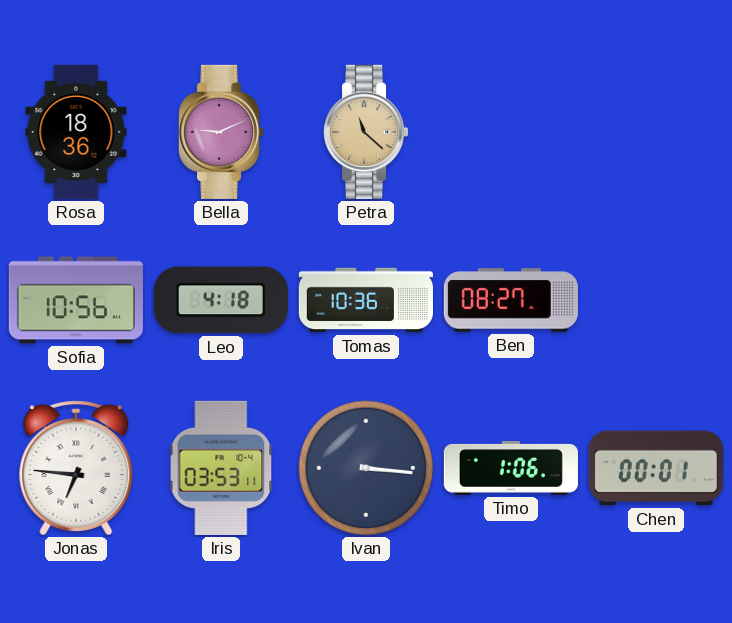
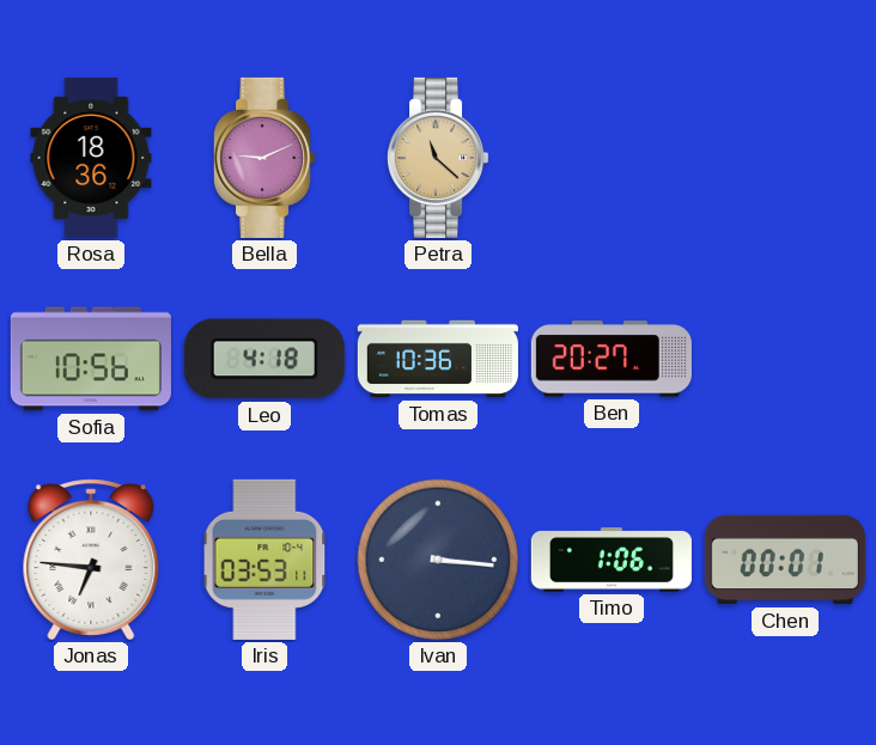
Ben: 08:27 -> 20:27
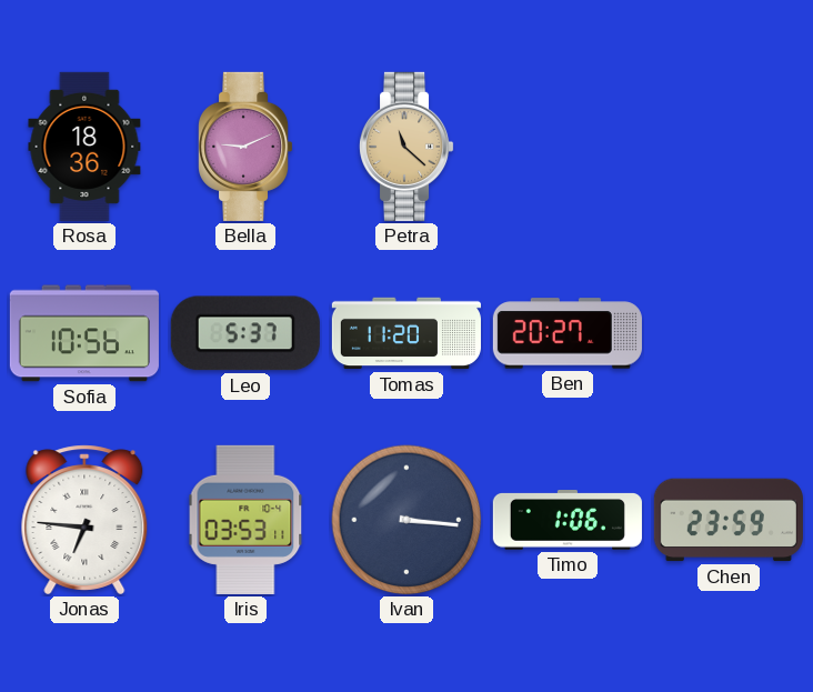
Leo: 4:18 -> 5:37
Tomas: 10:36 -> 11:20
Chen: 00:01 -> 23:59
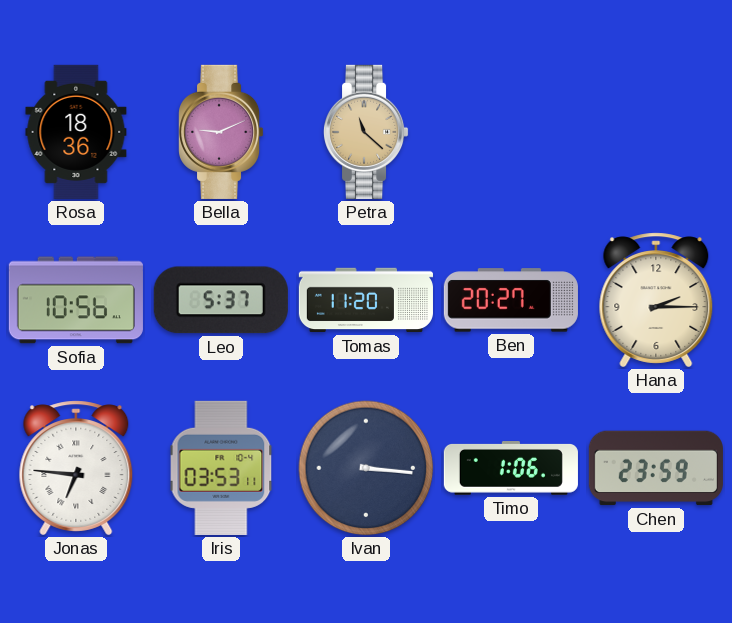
Hana: none -> 2:15
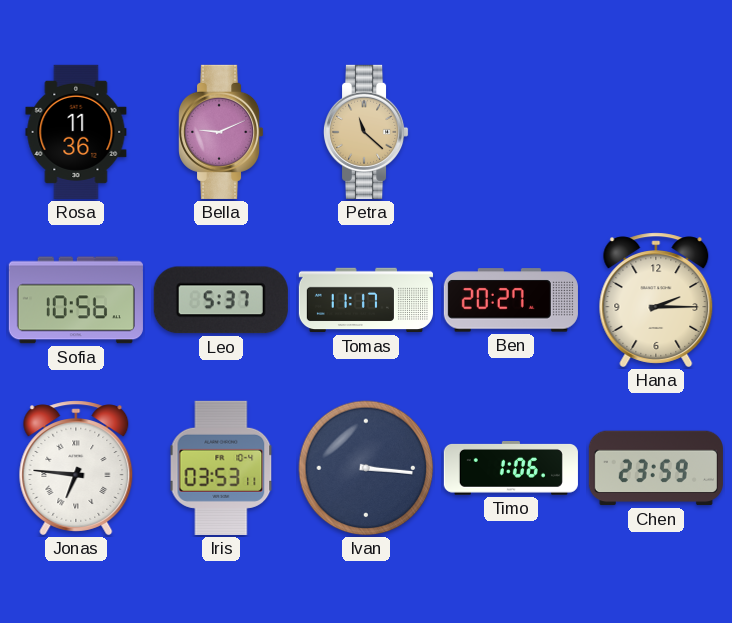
Rosa: 18:36 -> 11:36
Tomas: 11:20 -> 11:17
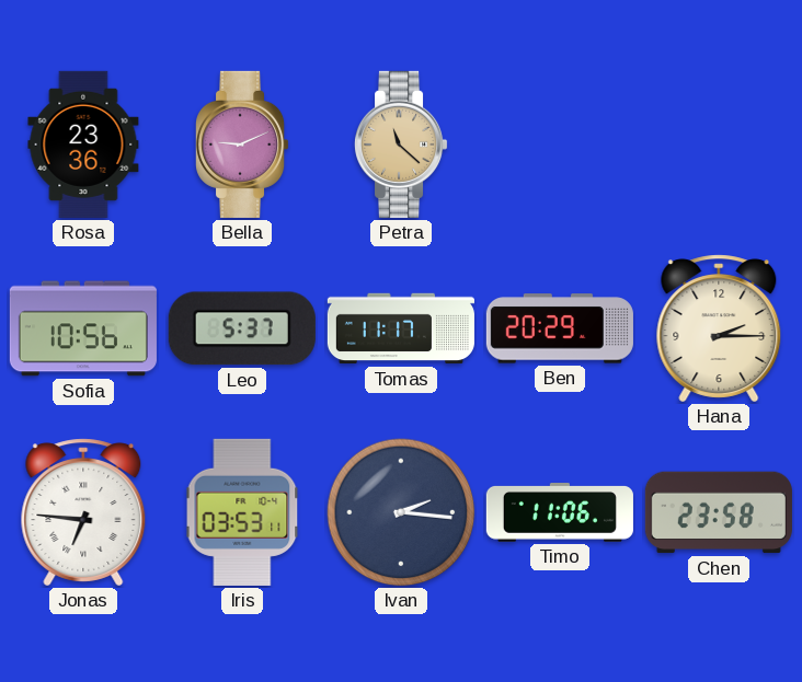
Rosa: 11:36 -> 23:36
Ben: 20:27 -> 20:29
Ivan: 3:16 -> 2:16
Timo: 1:06 -> 11:06
Chen: 23:59 -> 23:58
